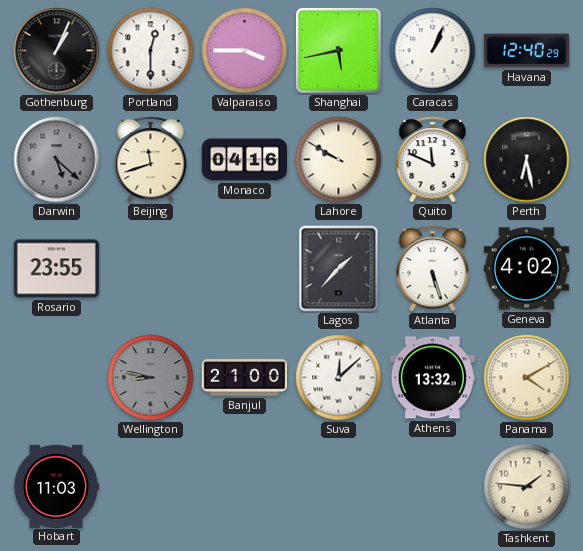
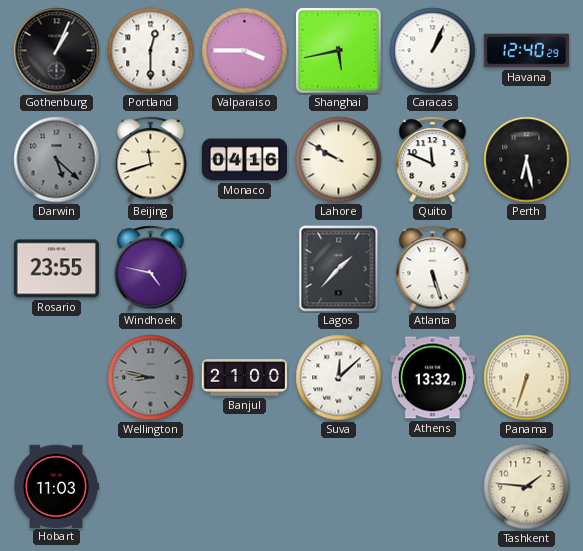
Windhoek: none -> 4:47
Geneva: 4:02 -> none
Panama: 4:10 -> 6:33
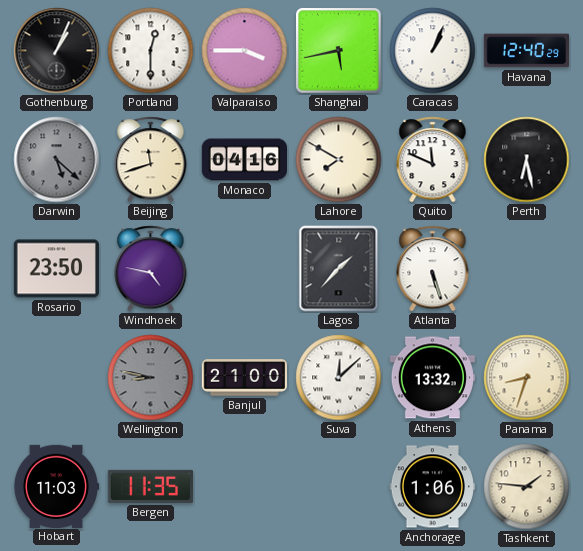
Lahore: 9:50 -> 7:50
Rosario: 23:55 -> 23:50
Panama: 6:33 -> 8:33
Bergen: none -> 11:35
Anchorage: none -> 1:06
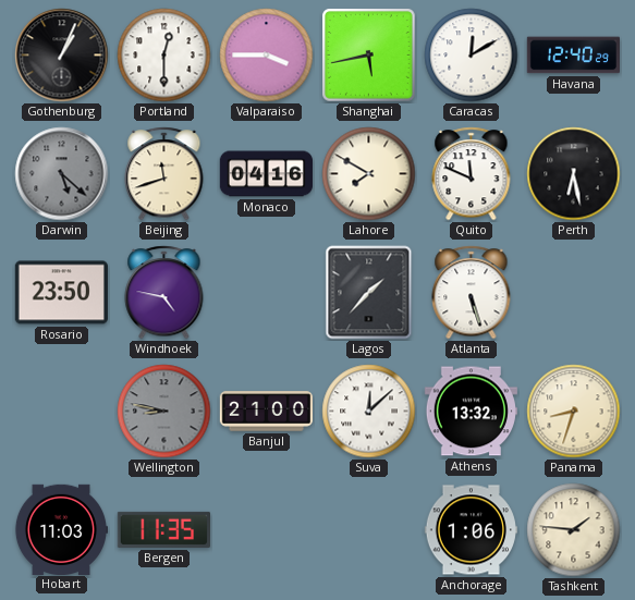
Caracas: 1:04 -> 12:10
